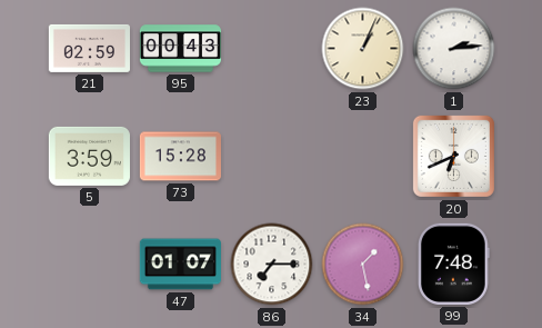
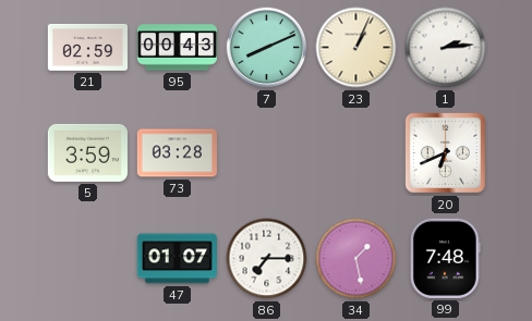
7: none -> 8:11
73: 15:28 -> 03:28
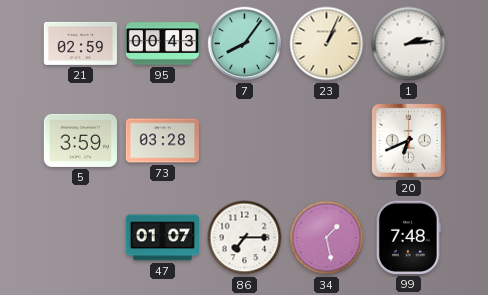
7: 8:11 -> 8:06
